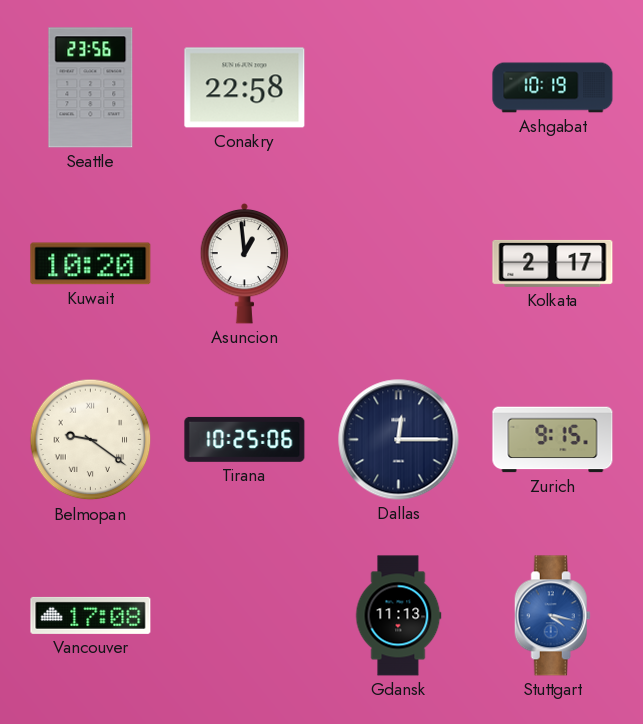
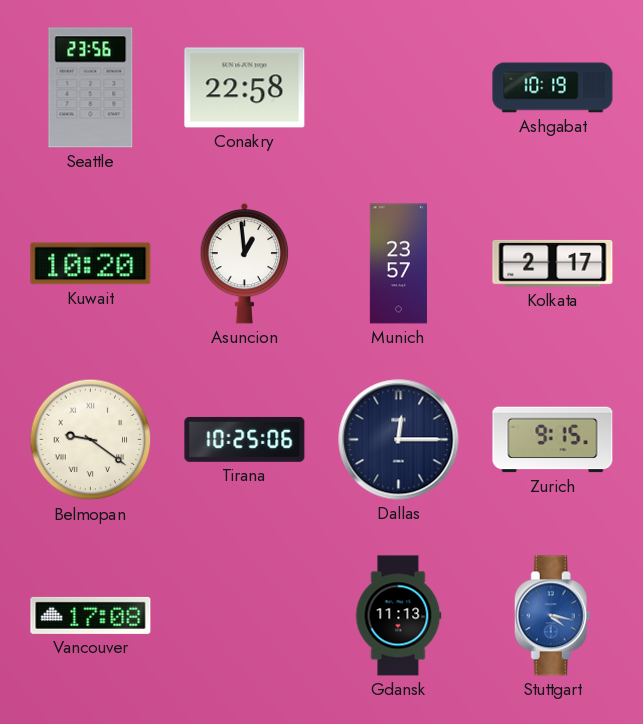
Munich: none -> 23:57
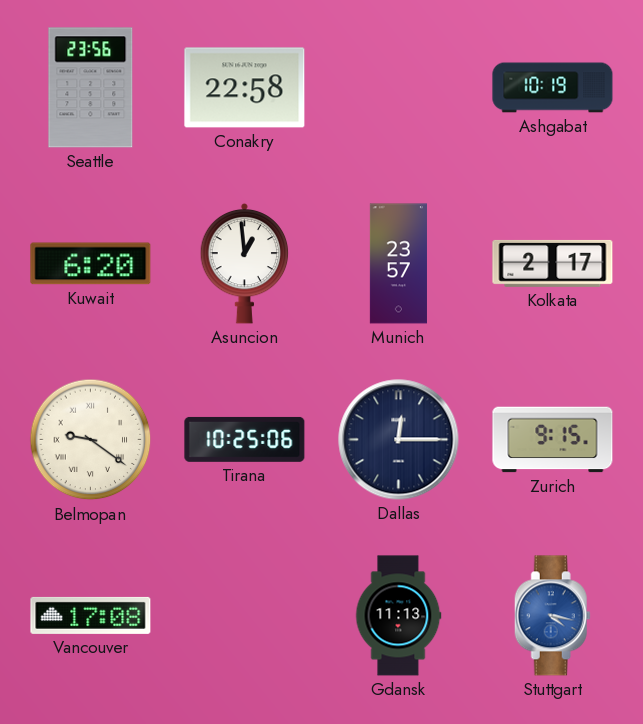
Kuwait: 10:20 -> 6:20
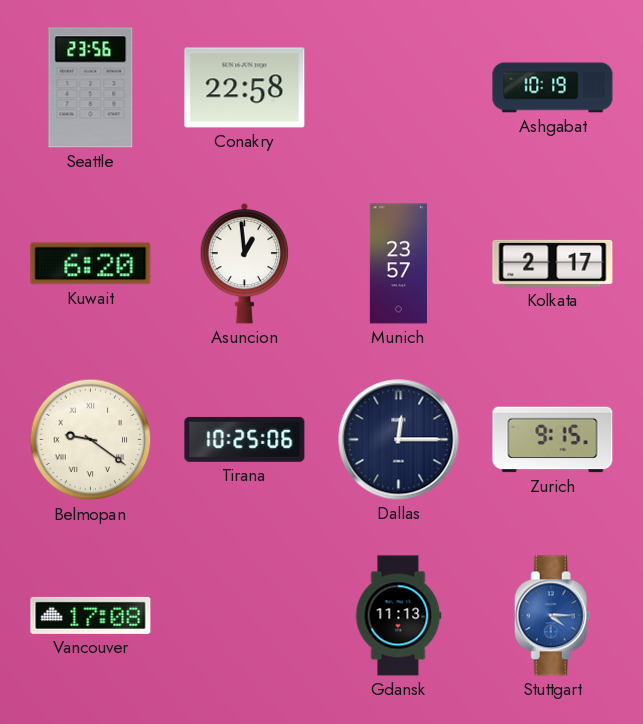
Stuttgart: 4:17 -> 4:15
